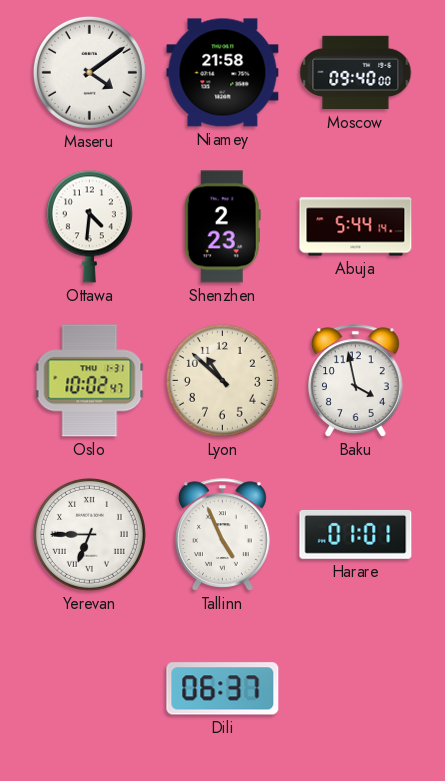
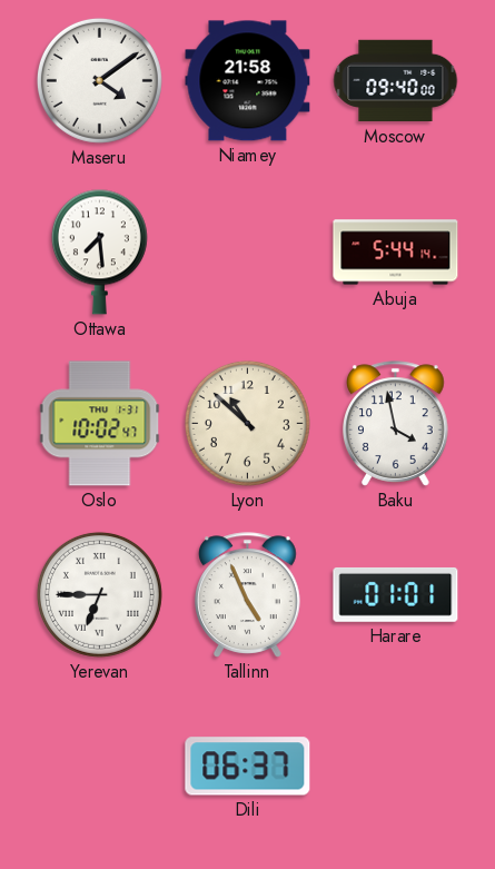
Ottawa: 4:31 -> 7:29
Shenzhen: 2:23 -> none
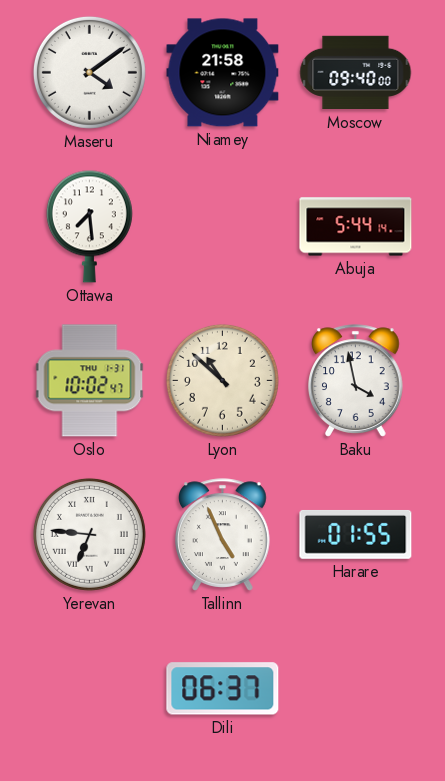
Yerevan: 6:45 -> 6:46
Harare: 01:01 -> 01:55
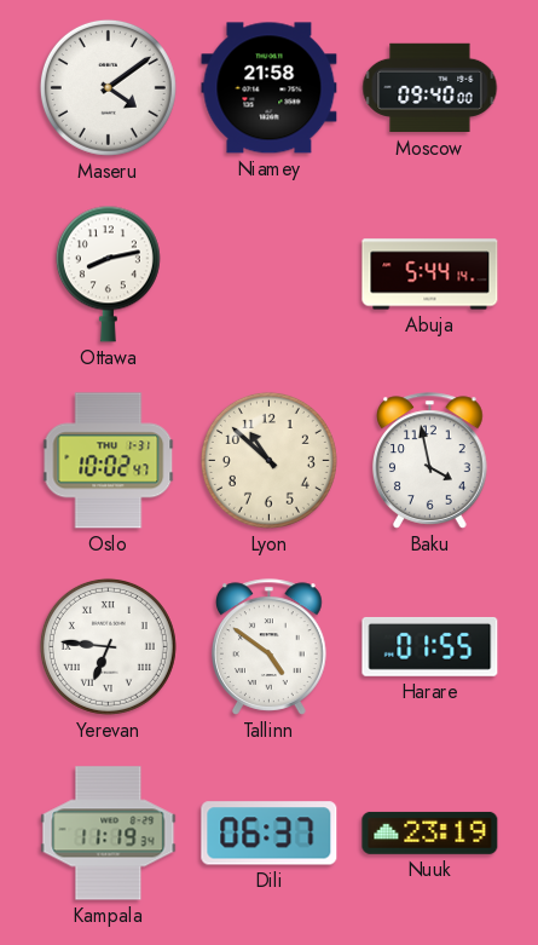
Ottawa: 7:29 -> 8:13
Tallinn: 4:56 -> 4:51
Kampala: none -> 11:19
Nuuk: none -> 23:19
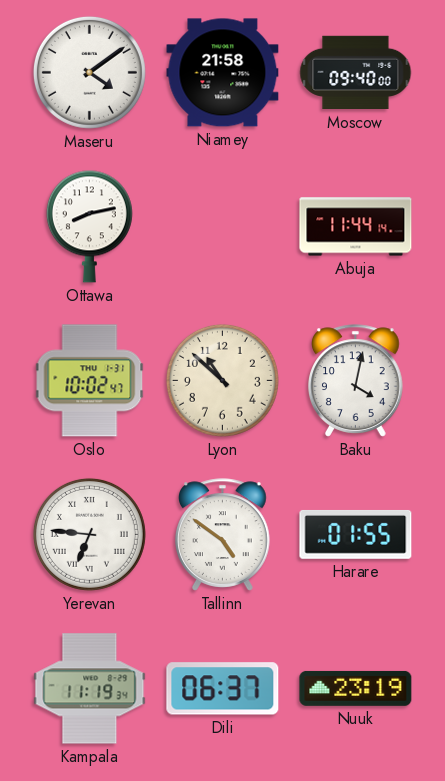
Abuja: 5:44 -> 11:44
Baku: 3:58 -> 4:02
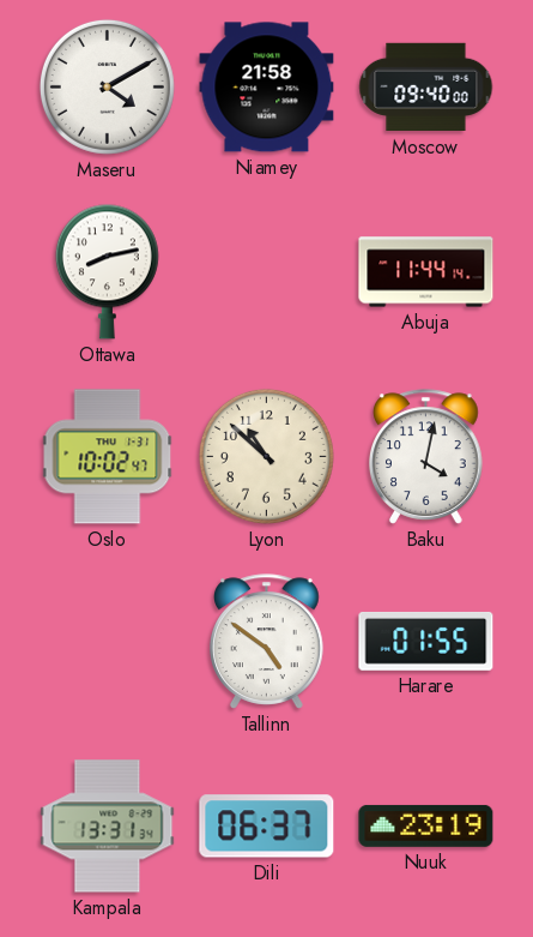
Maseru: 4:09 -> 4:10
Yerevan: 6:46 -> none
Kampala: 11:19 -> 13:31
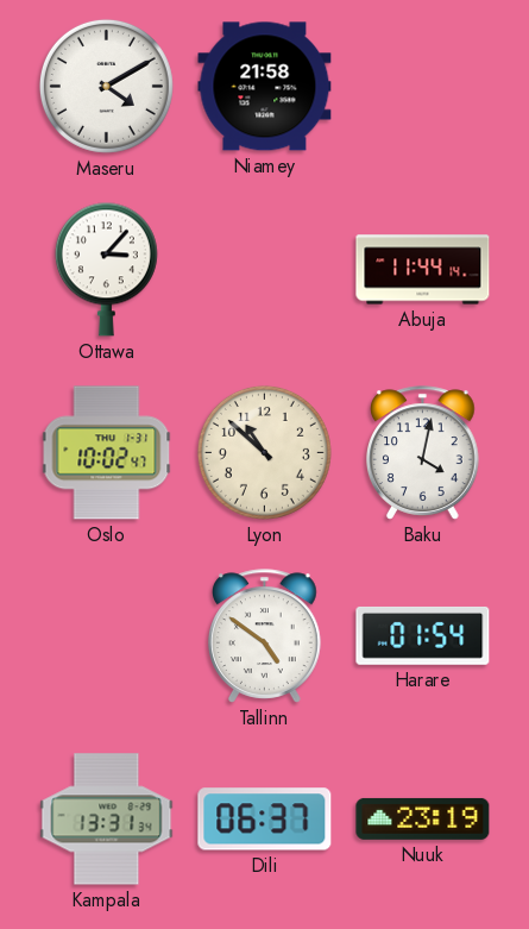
Moscow: 09:40 -> none
Ottawa: 8:13 -> 3:07
Harare: 01:55 -> 01:54
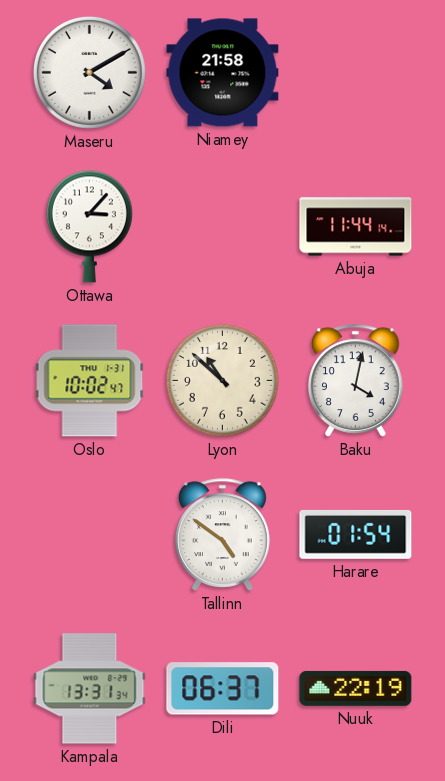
Nuuk: 23:19 -> 22:19
